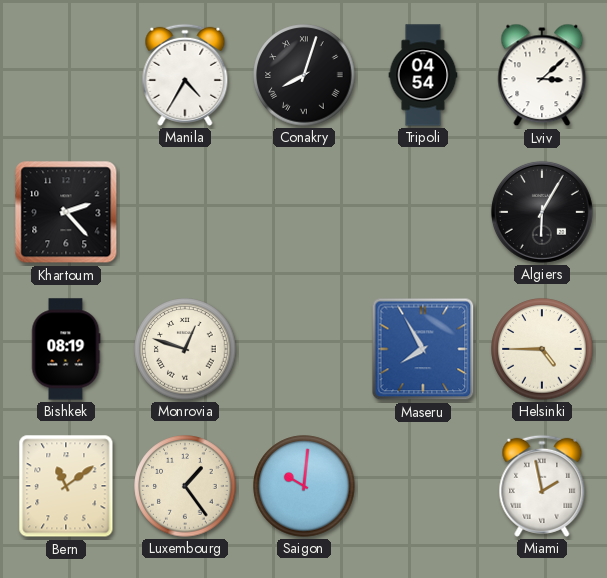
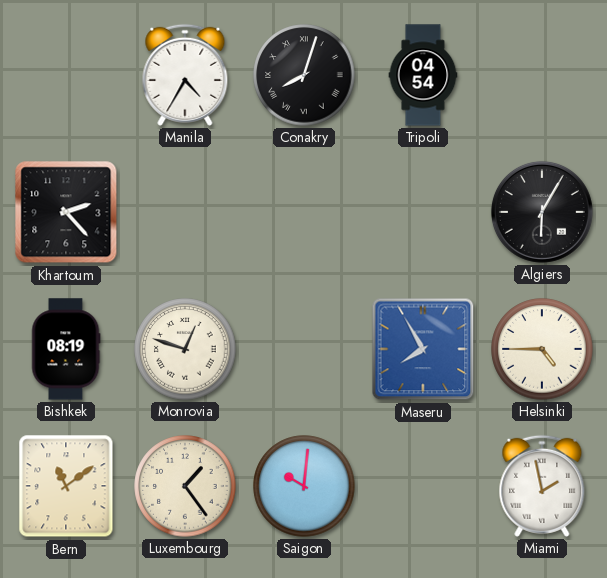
Lviv: 3:08 -> none
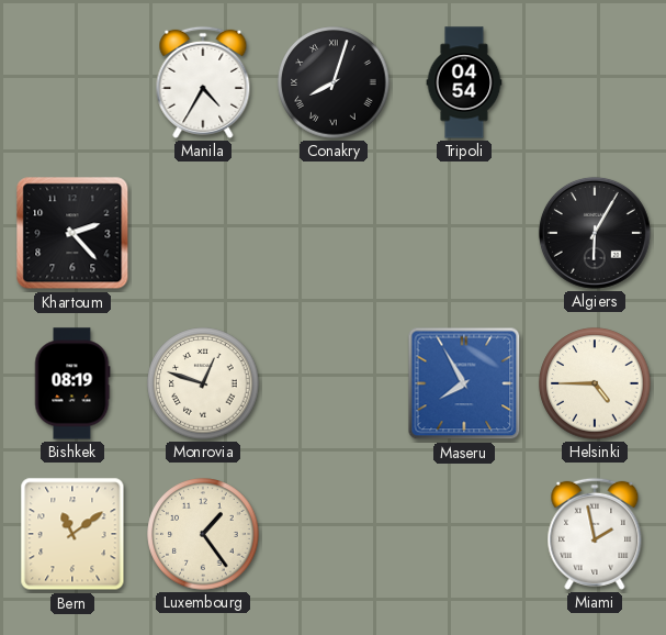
Saigon: 10:01 -> none
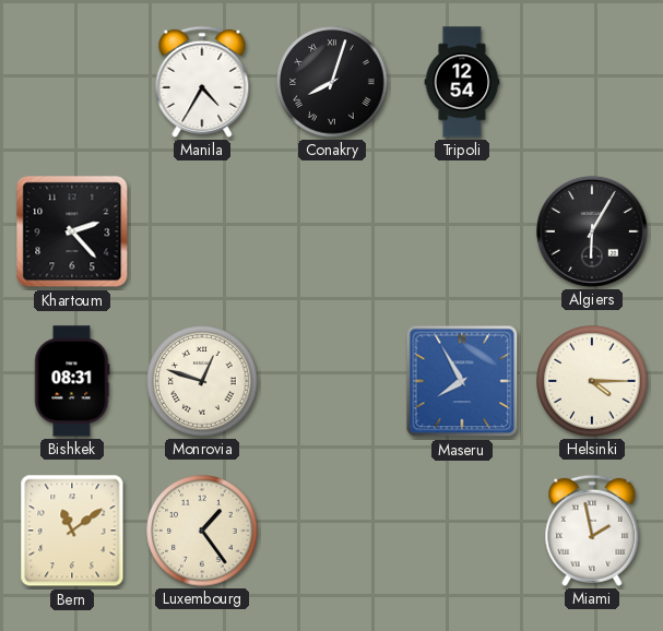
Tripoli: 04:54 -> 12:54
Bishkek: 08:19 -> 08:31
Helsinki: 4:45 -> 4:15
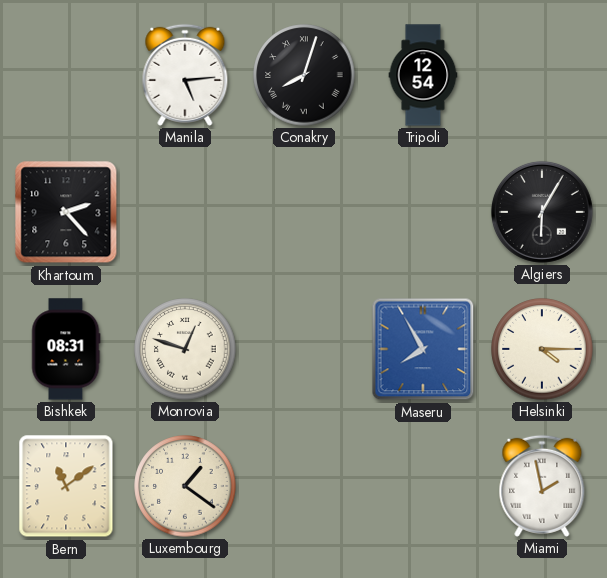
Manila: 4:35 -> 5:14
Luxembourg: 1:24 -> 1:21
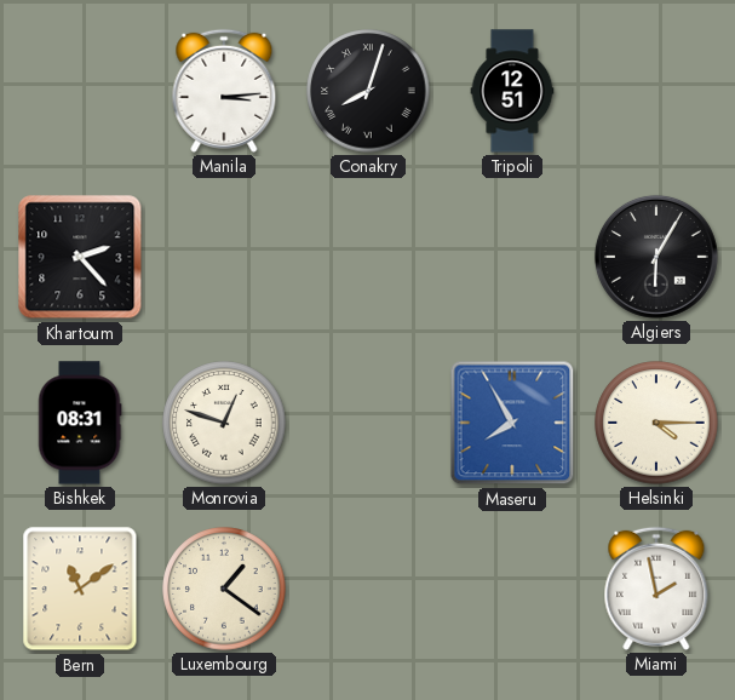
Manila: 5:14 -> 3:14
Tripoli: 12:54 -> 12:51
